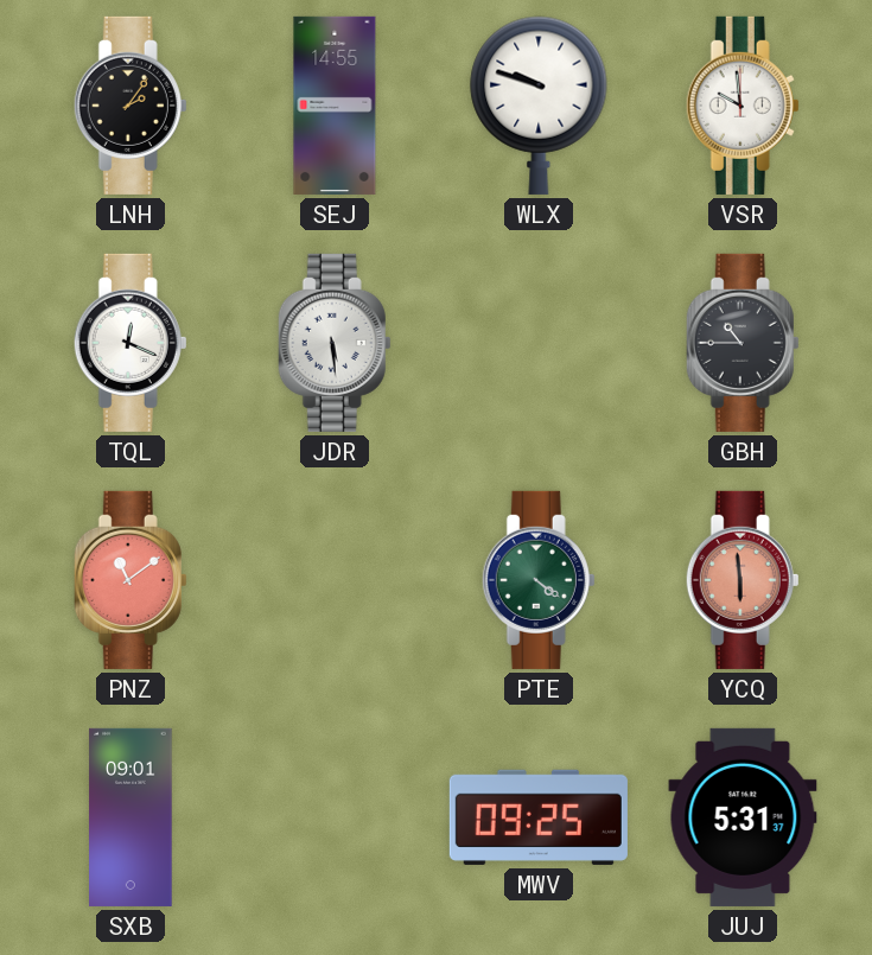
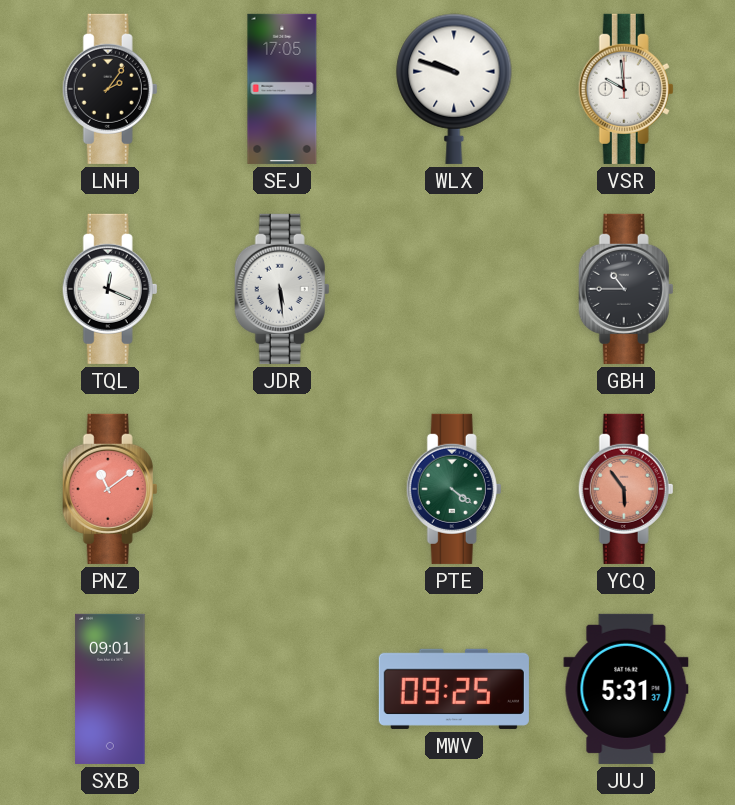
SEJ: 14:55 -> 17:05
YCQ: 5:59 -> 5:54
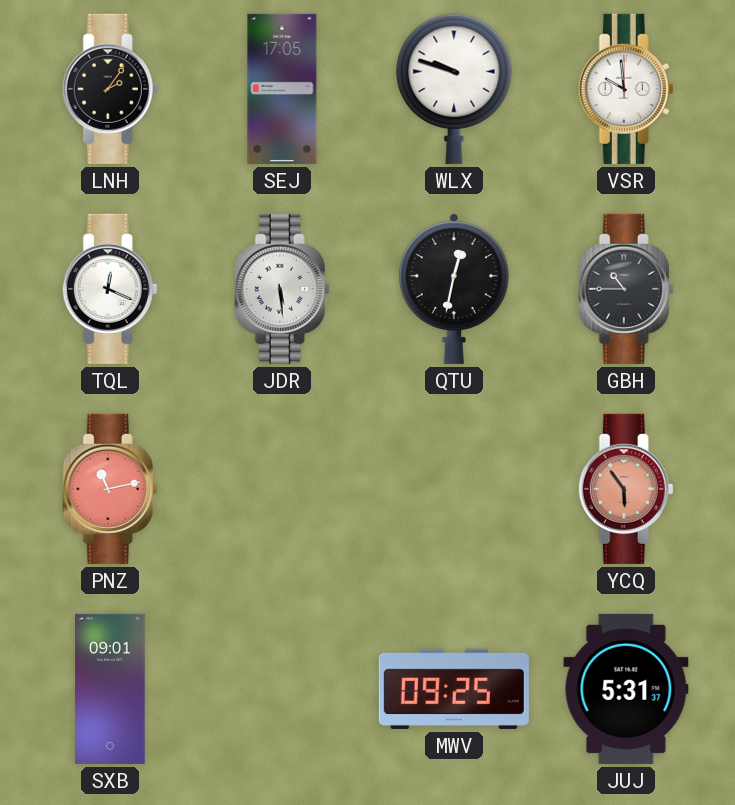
QTU: none -> 12:32
PNZ: 11:09 -> 11:13
PTE: 4:21 -> none
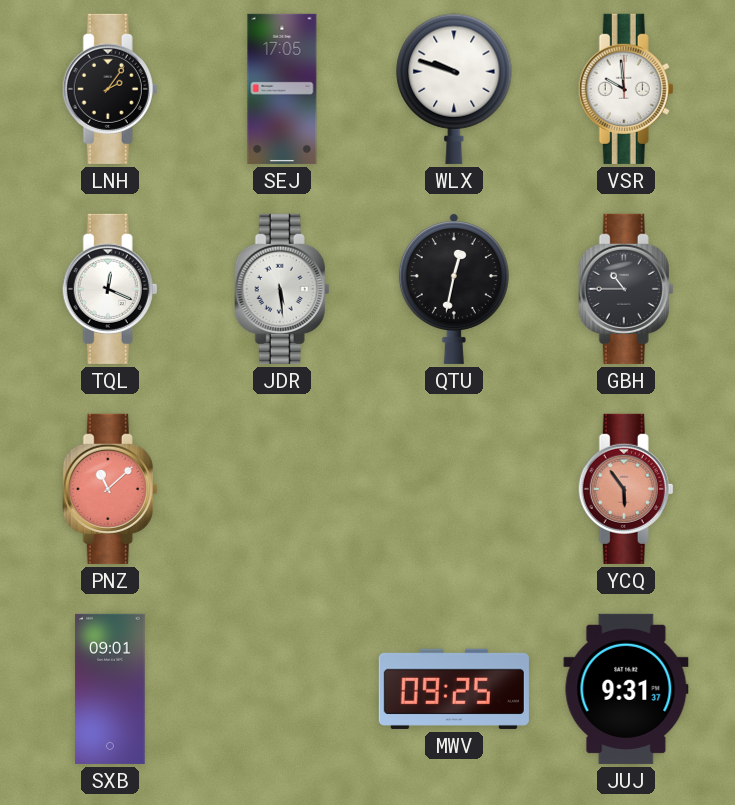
PNZ: 11:13 -> 11:08
JUJ: 5:31 -> 9:31
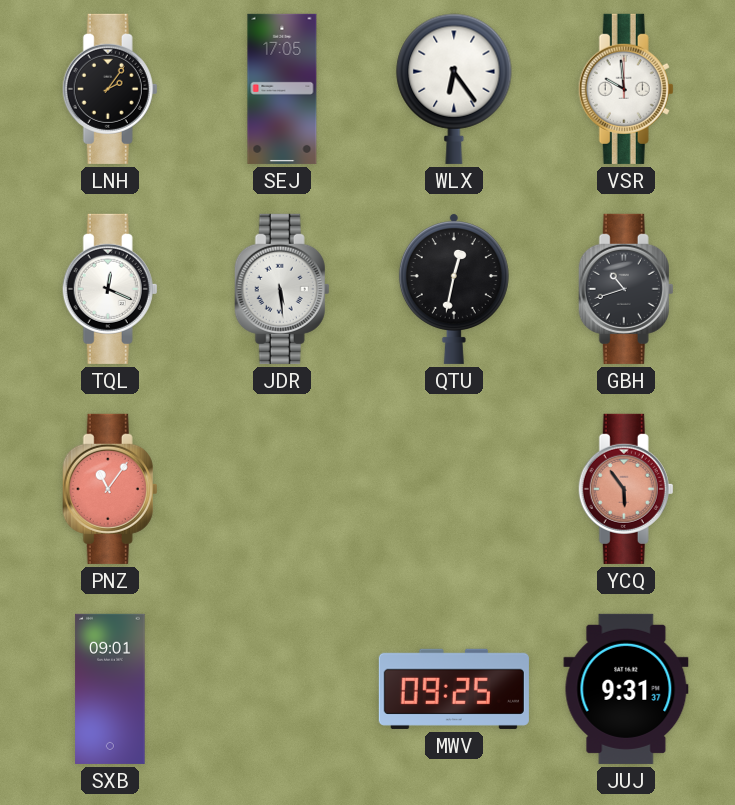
WLX: 9:48 -> 6:24
GBH: 10:45 -> 10:42
PNZ: 11:08 -> 11:06
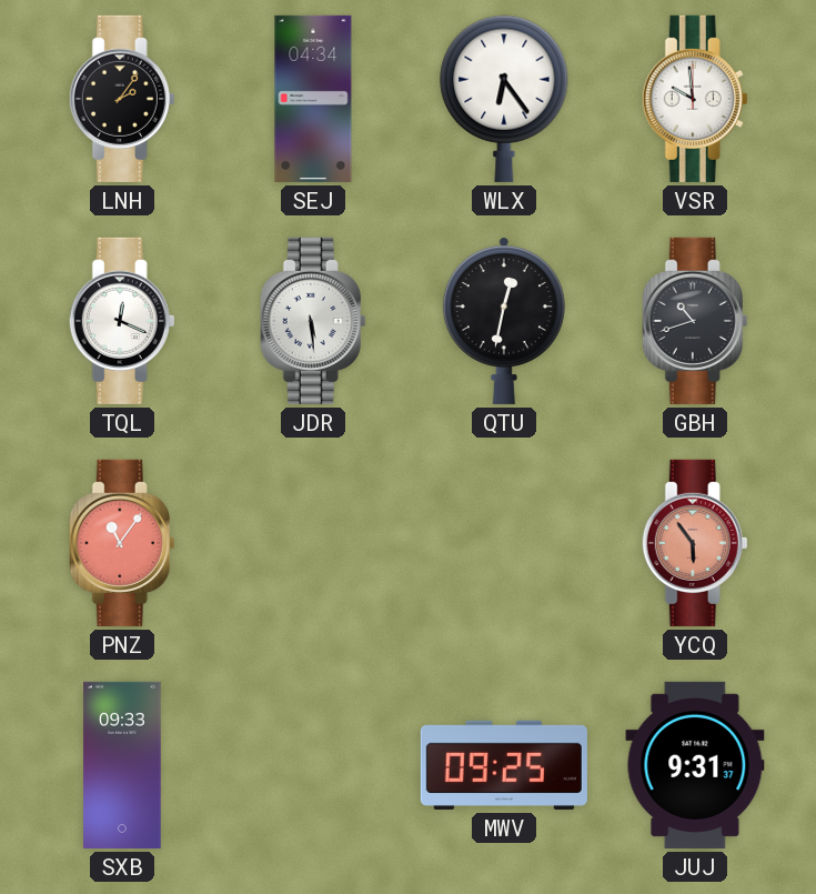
SEJ: 17:05 -> 04:34
SXB: 09:01 -> 09:33
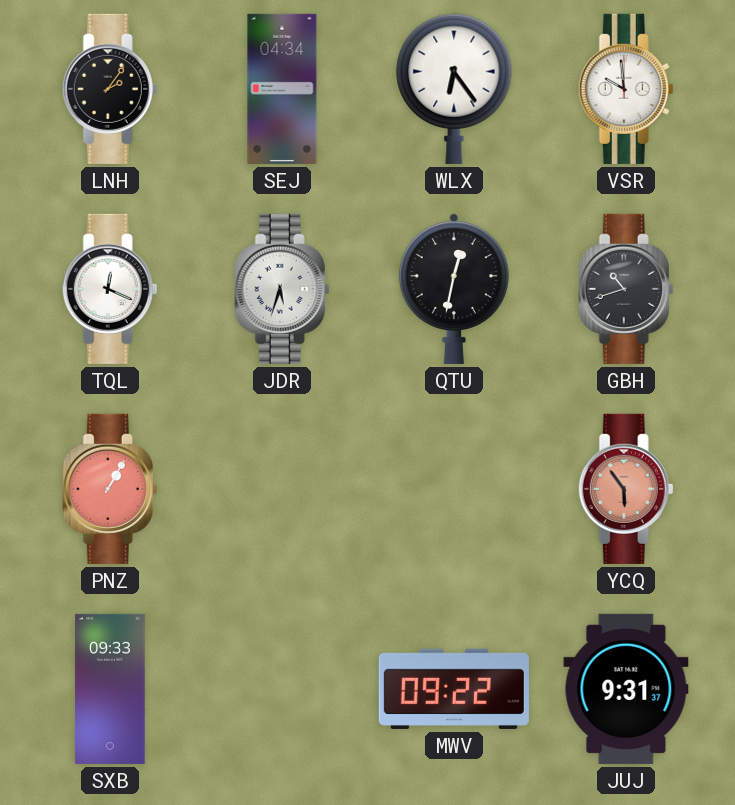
JDR: 5:29 -> 5:33
PNZ: 11:06 -> 1:05
MWV: 09:25 -> 09:22
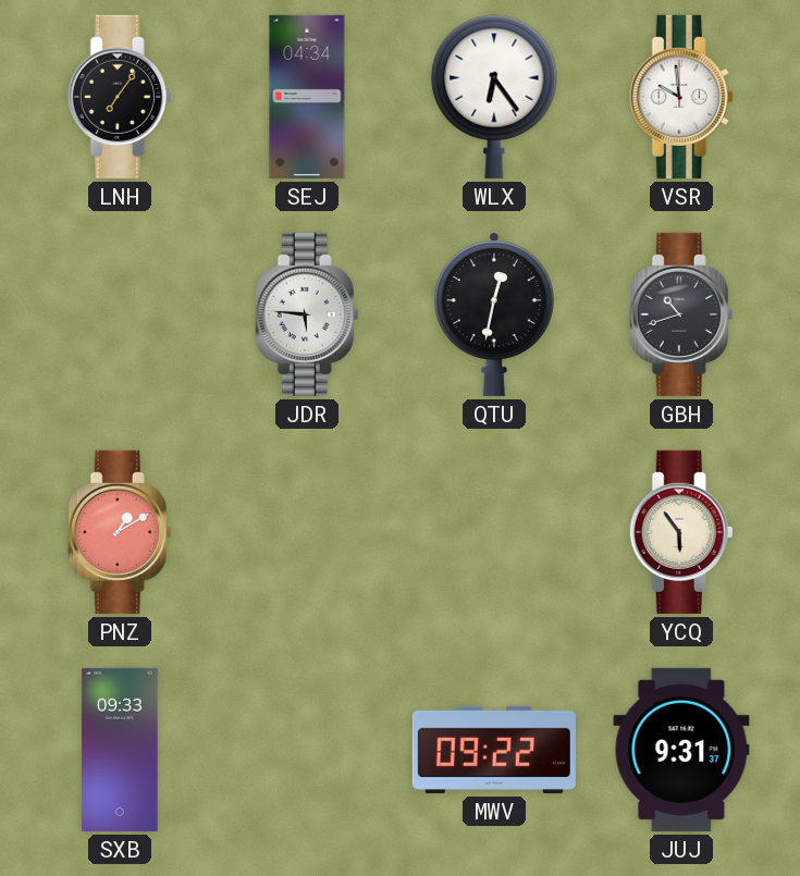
LNH: 2:06 -> 7:06
TQL: 12:19 -> none
JDR: 5:33 -> 5:46
PNZ: 1:05 -> 1:10
YCQ dial: salmon -> cream
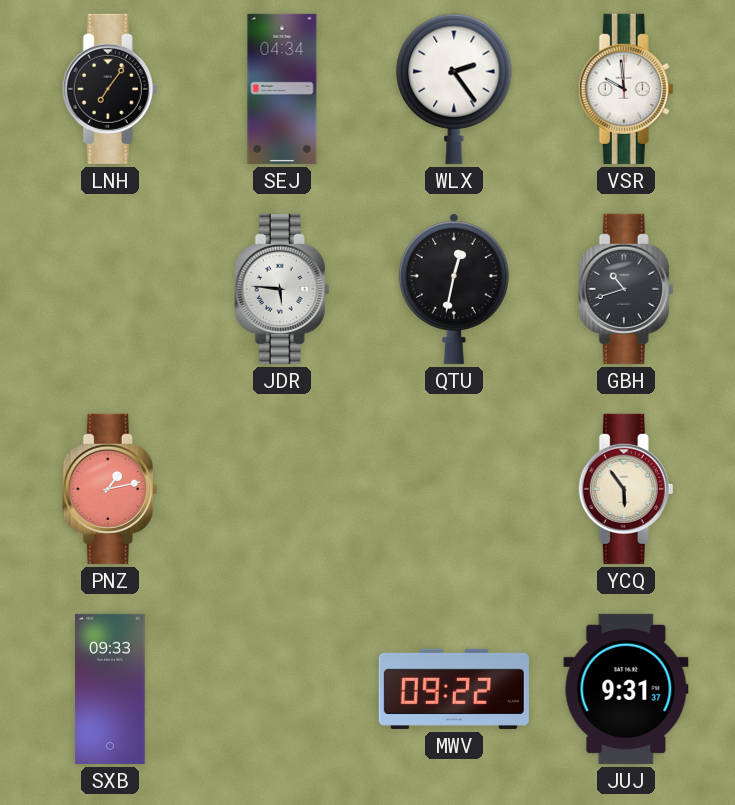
WLX: 6:24 -> 2:24
PNZ: 1:10 -> 1:13
